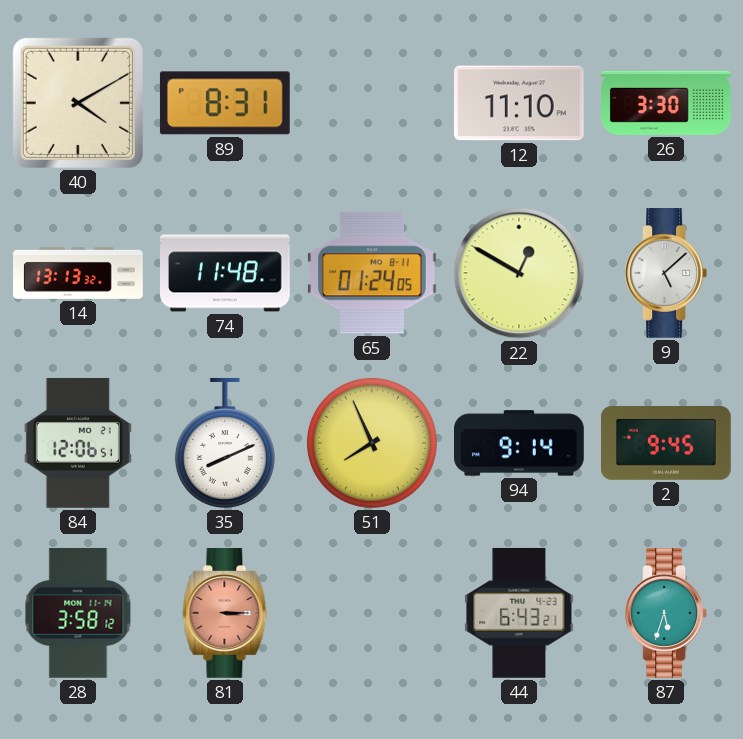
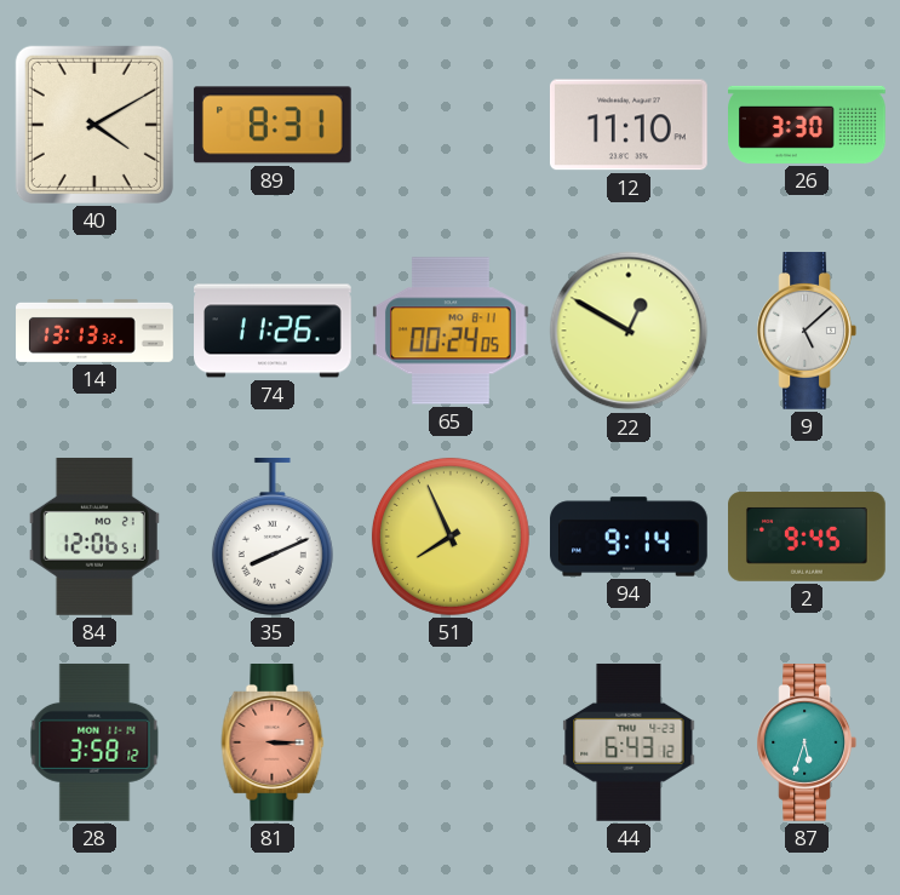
74: 11:48 -> 11:26
65: 01:24 -> 00:24
44: 6:43:21 -> 6:43:12
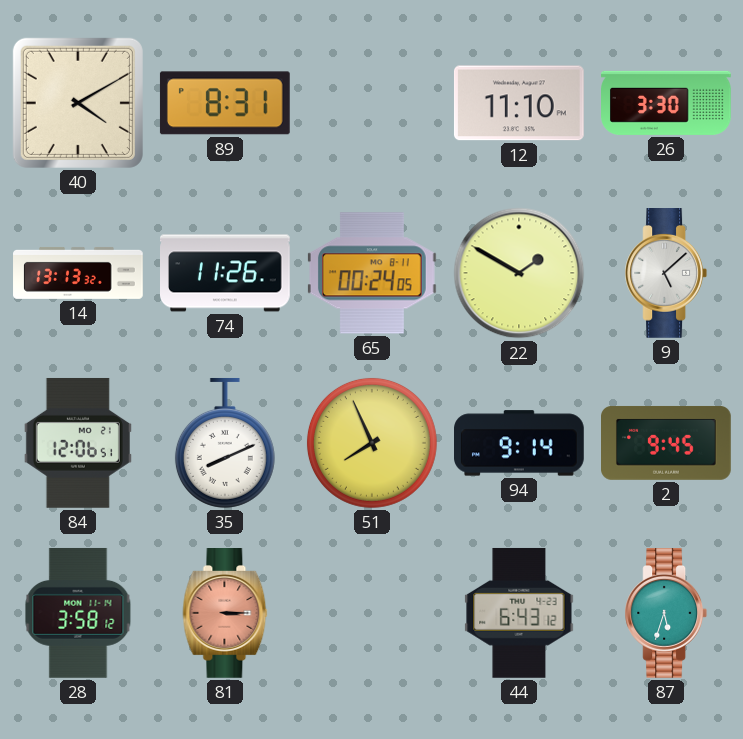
22: 12:50 -> 1:50
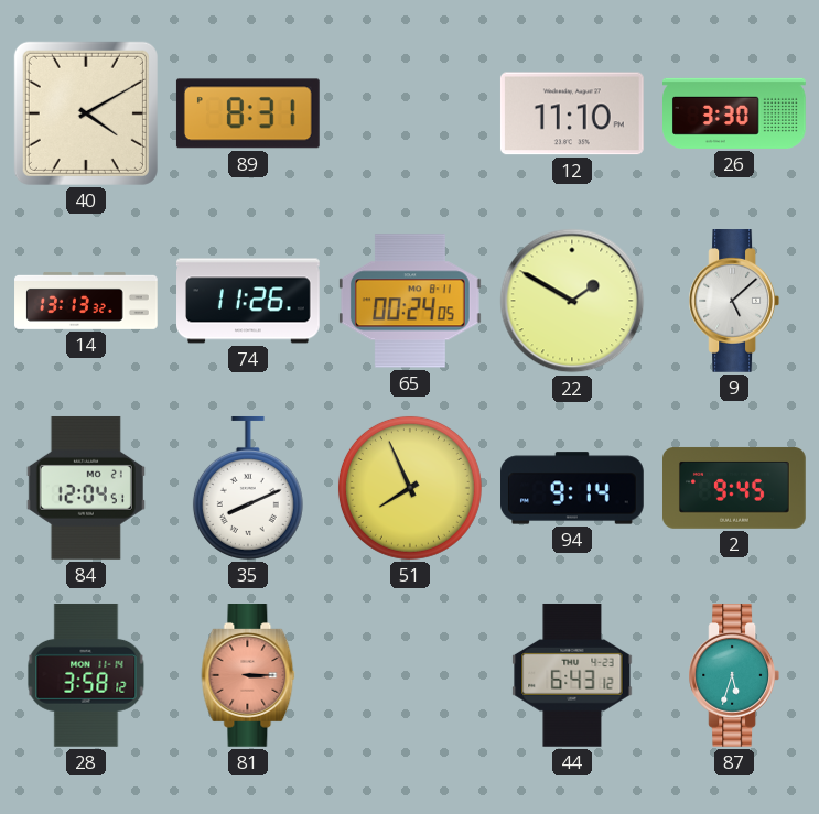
84: 12:06 -> 12:04
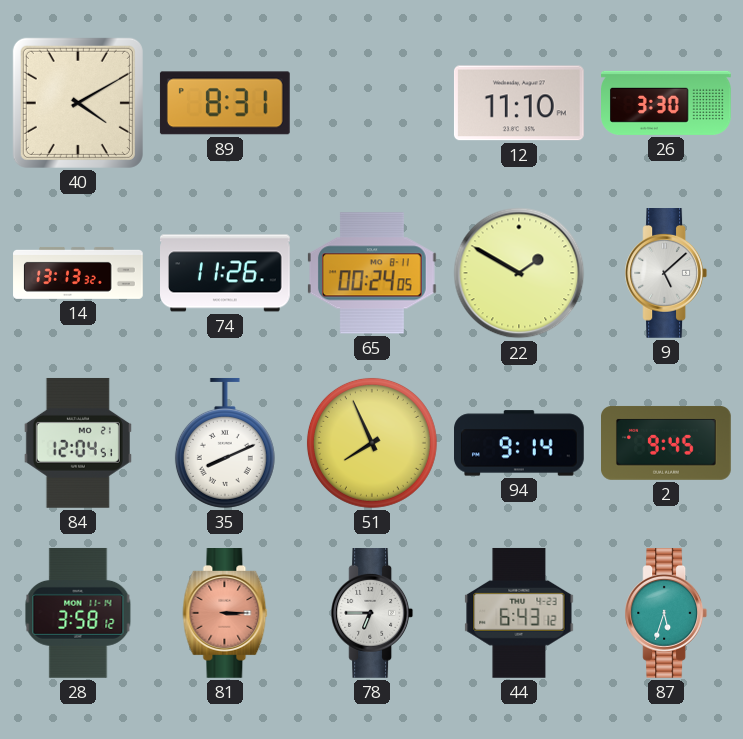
78: none -> 6:45
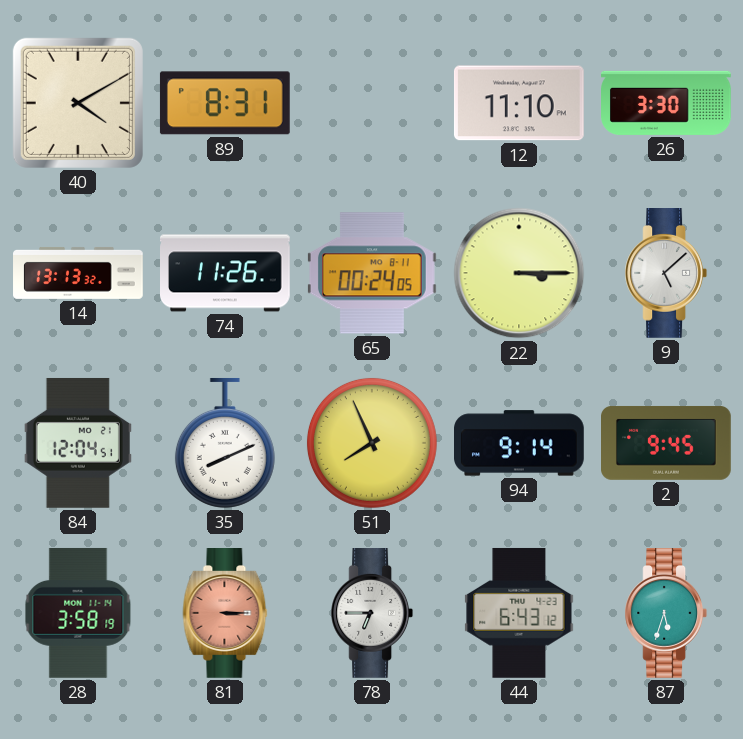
22: 1:50 -> 3:15
28: 3:58:12 -> 3:58:19
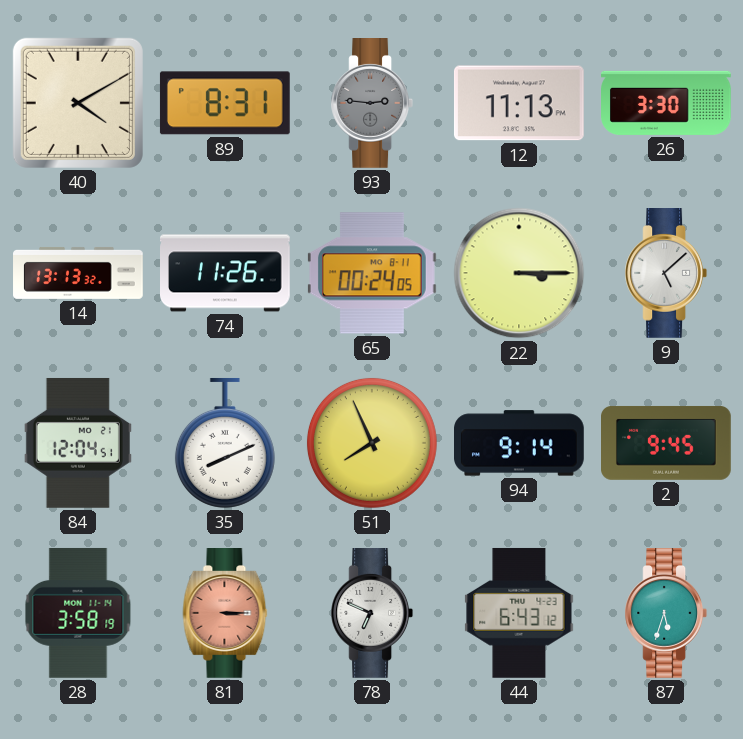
93: none -> 2:46
12: 11:10 -> 11:13
78: 6:45 -> 6:49
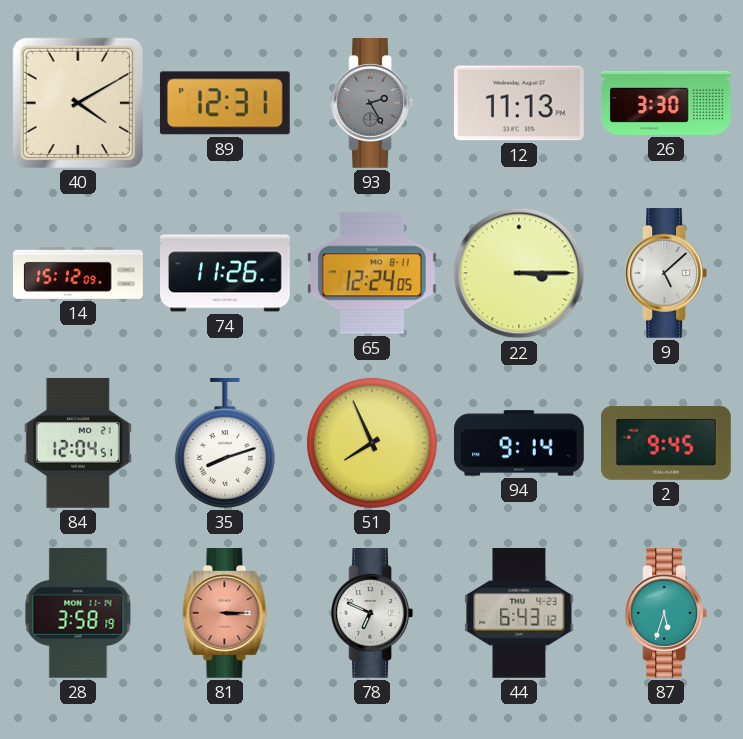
89: 8:31 -> 12:31
93: 2:46 -> 2:25
14: 13:13 -> 15:12
65: 00:24 -> 12:24
35: 8:11 -> 8:12
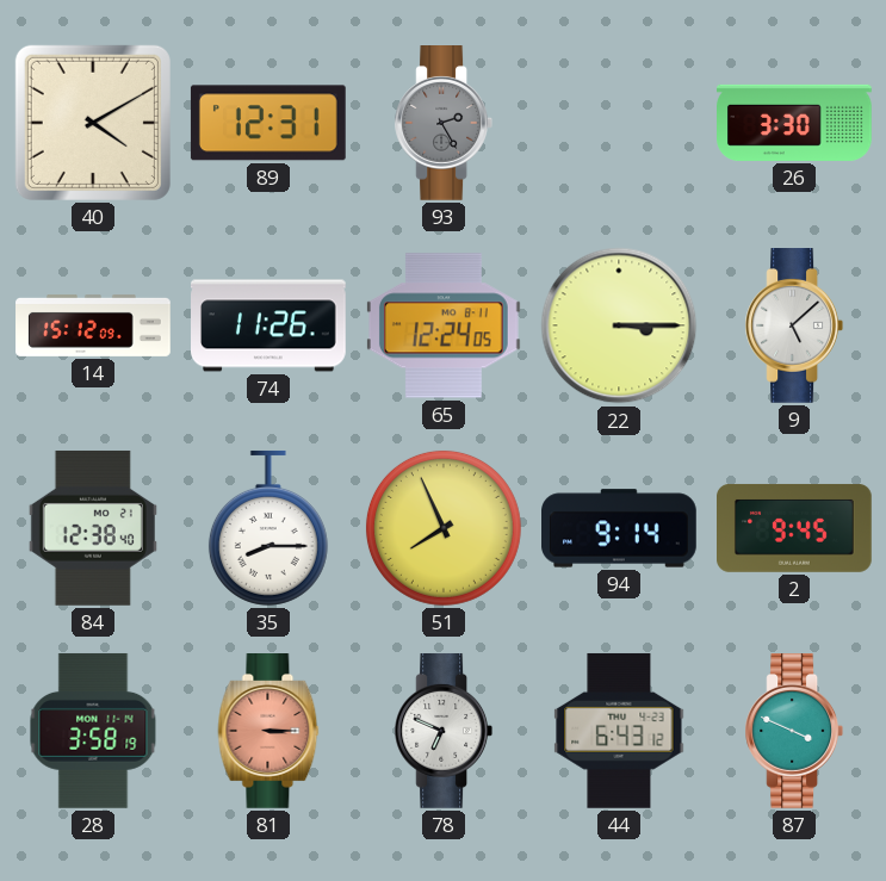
12: 11:13 -> none
84: 12:04 -> 12:38
35: 8:12 -> 8:15
87: 5:33 -> 3:49
